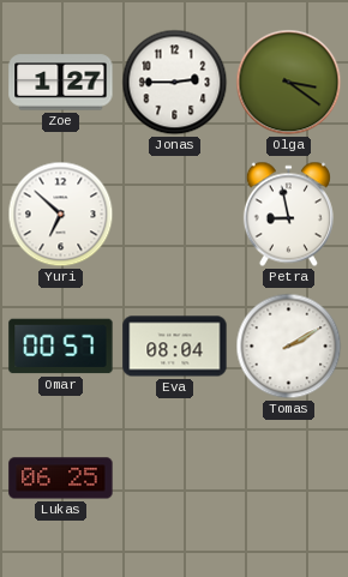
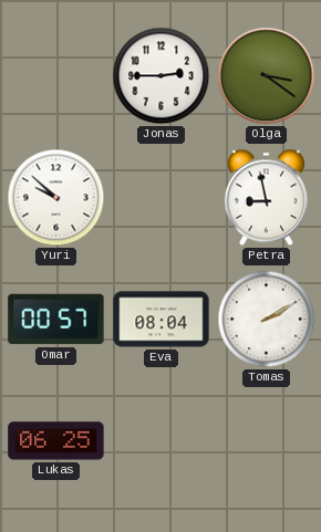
Zoe: 1:27 -> none
Yuri: 6:52 -> 9:52
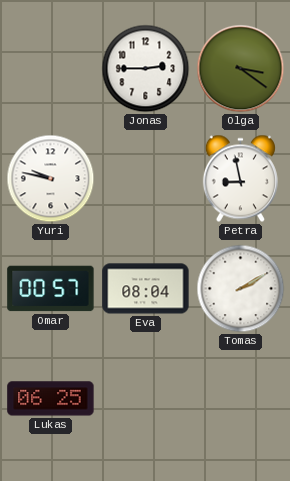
Yuri: 9:52 -> 9:47
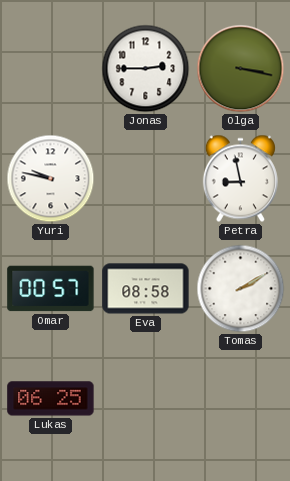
Olga: 3:21 -> 3:17
Eva: 08:04 -> 08:58
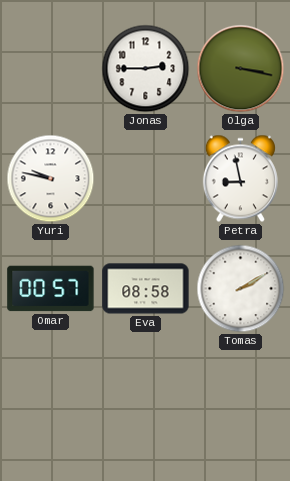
Lukas: 06:25 -> none
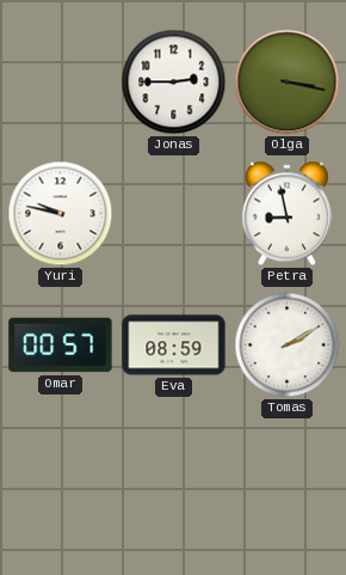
Eva: 08:58 -> 08:59
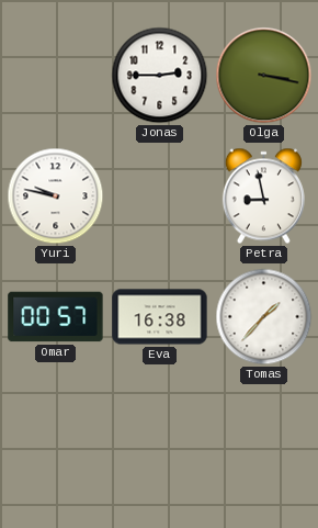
Eva: 08:59 -> 16:38
Tomas: 2:10 -> 1:37
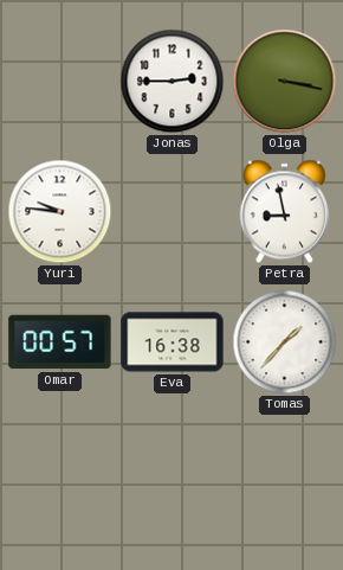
Yuri: 9:47 -> 9:46
